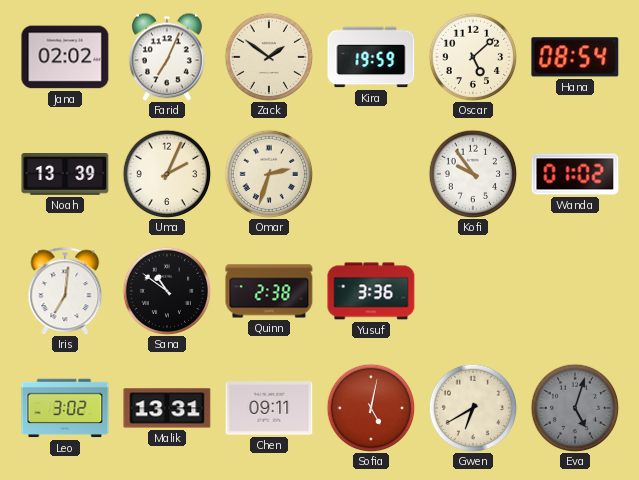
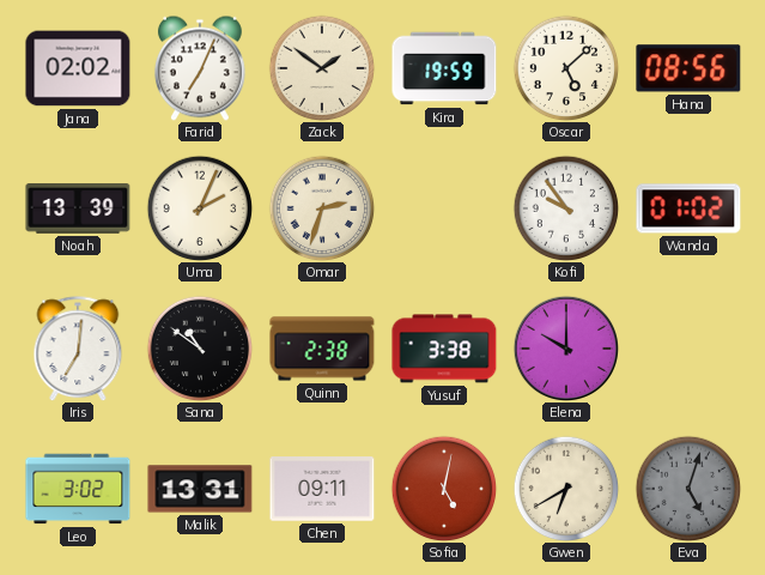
Hana: 08:54 -> 08:56
Yusuf: 3:36 -> 3:38
Elena: none -> 10:00
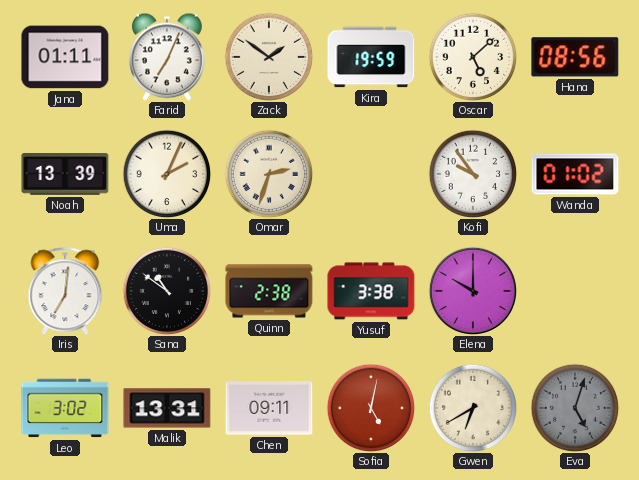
Jana: 02:02 -> 01:11
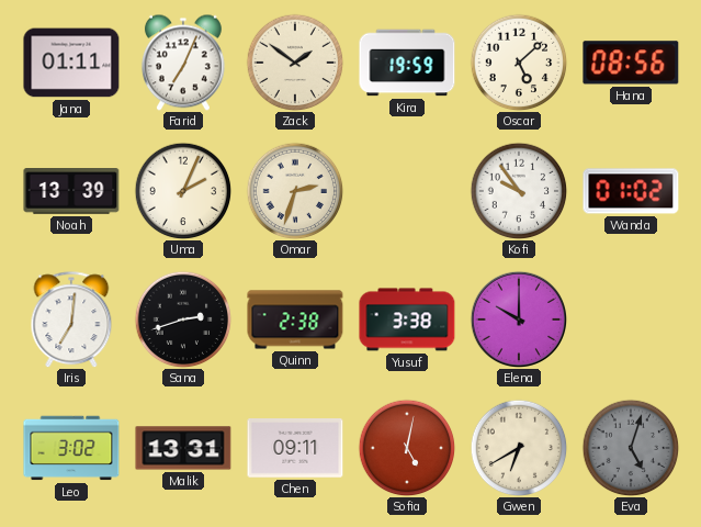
Sana: 10:51 -> 2:42
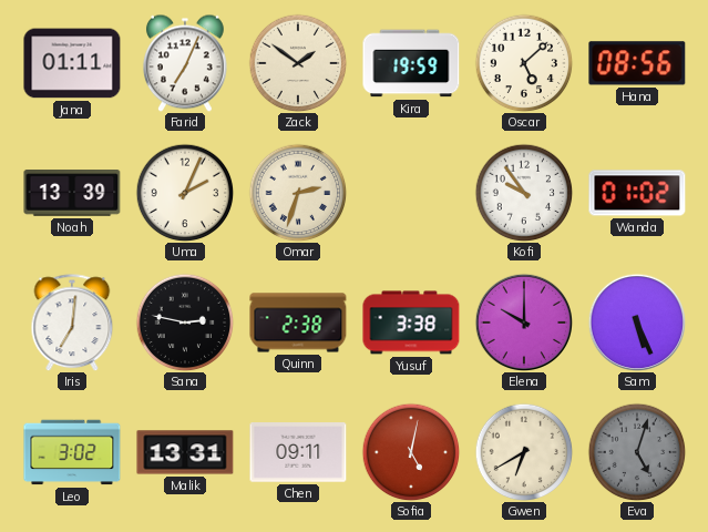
Sana: 2:42 -> 2:47
Sam: none -> 5:26
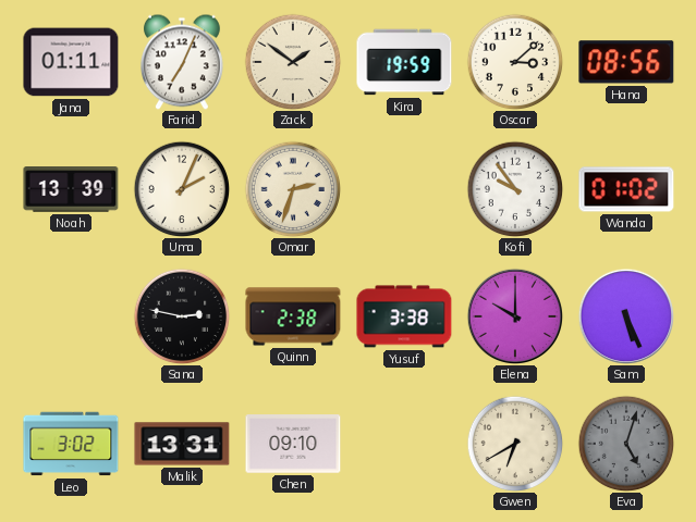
Oscar: 5:08 -> 3:08
Iris: 7:01 -> none
Chen: 09:11 -> 09:10
Sofia: 5:02 -> none
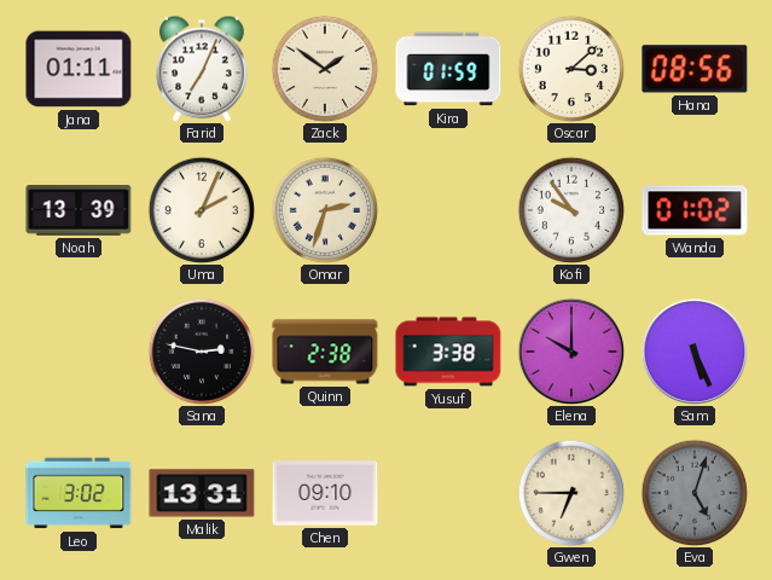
Kira: 19:59 -> 01:59
Gwen: 6:40 -> 6:45
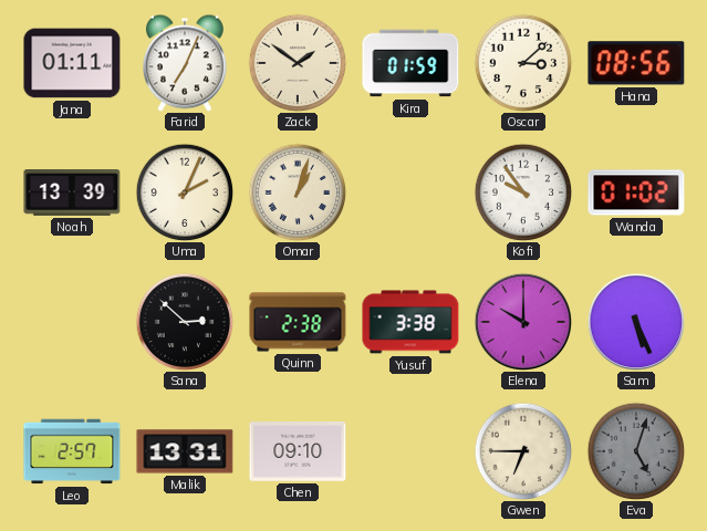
Omar: 2:33 -> 1:03
Sana: 2:47 -> 2:52
Leo: 3:02 -> 2:57
